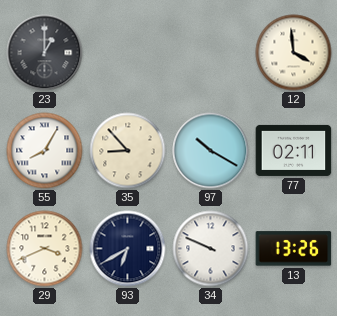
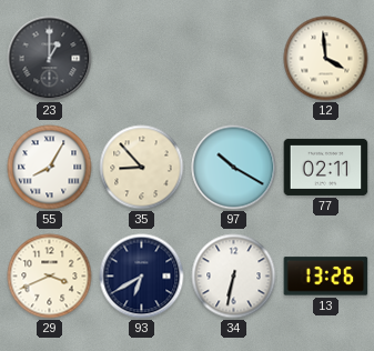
34: 9:49 -> 6:32
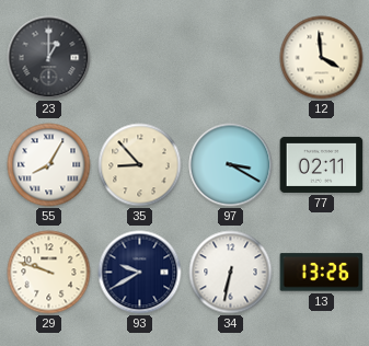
97: 10:20 -> 3:20
29: 3:41 -> 9:48
93: 6:40 -> 9:40
